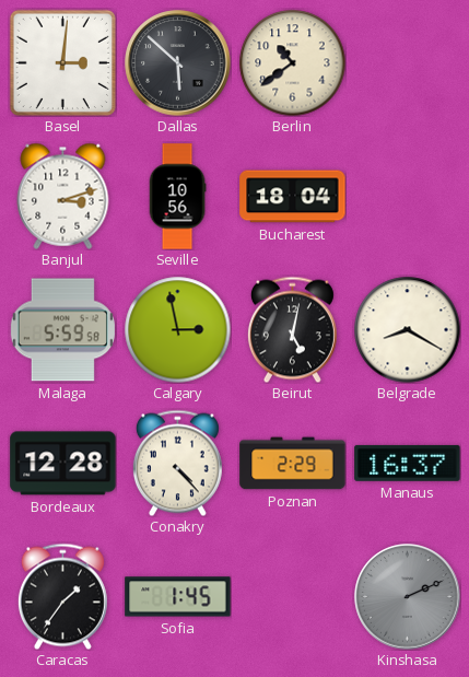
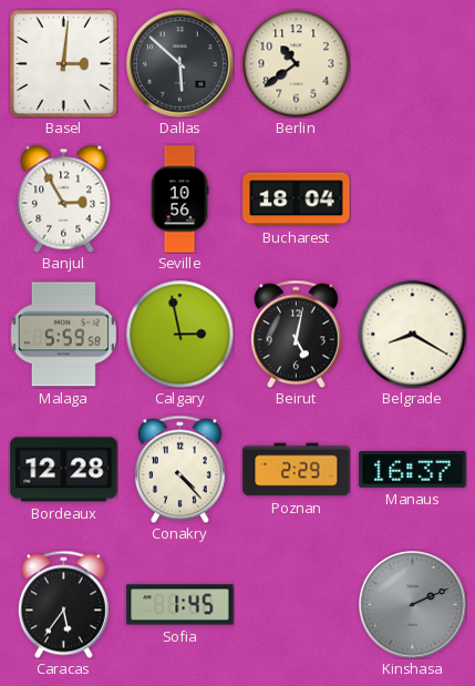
Banjul: 3:12 -> 2:55
Caracas: 1:36 -> 5:36
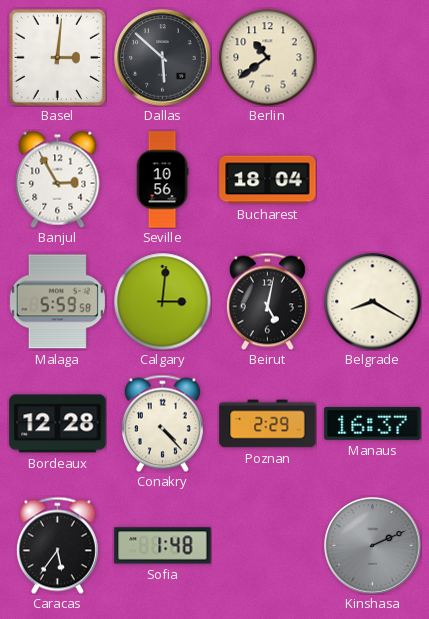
Calgary: 2:58 -> 3:01
Sofia: 1:45 -> 1:48
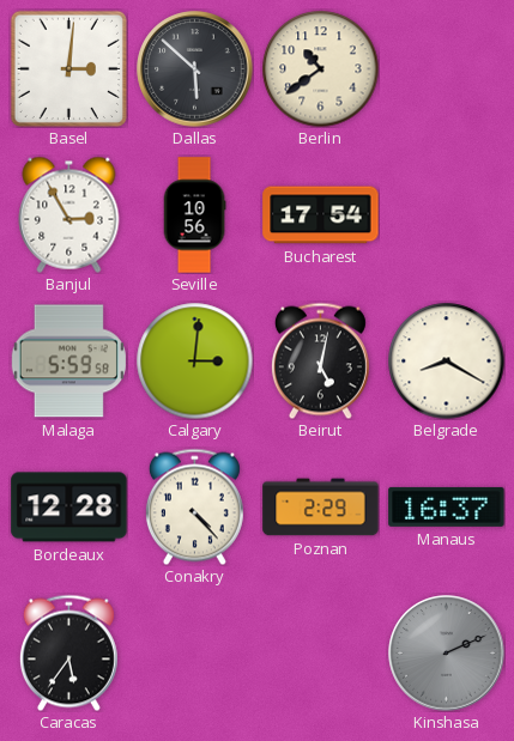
Bucharest: 18:04 -> 17:54
Sofia: 1:48 -> none
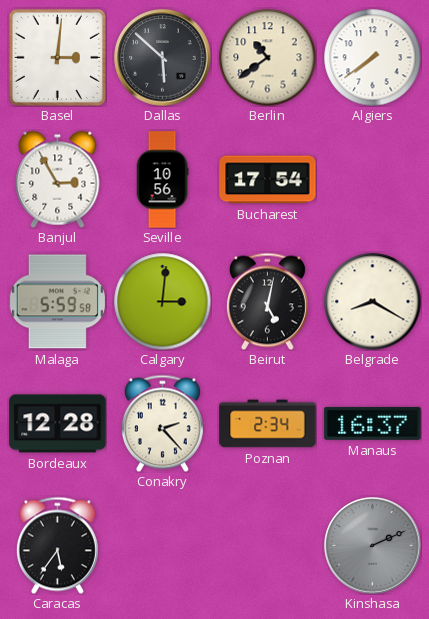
Algiers: none -> 7:39
Conakry: 4:23 -> 2:23
Poznan: 2:29 -> 2:34
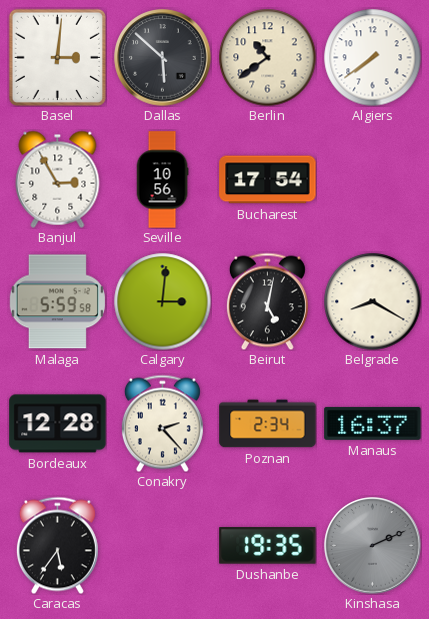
Dushanbe: none -> 19:35
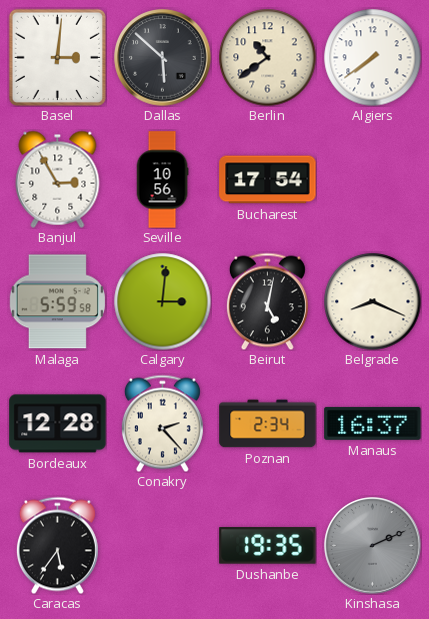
Belgrade: 8:20 -> 8:19
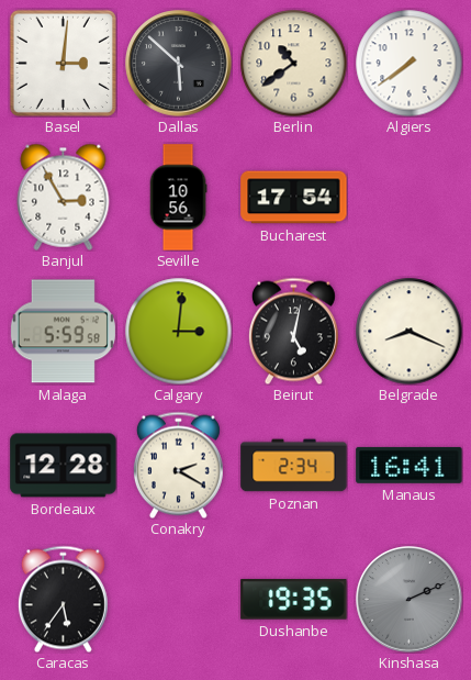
Conakry: 2:23 -> 2:20
Manaus: 16:37 -> 16:41
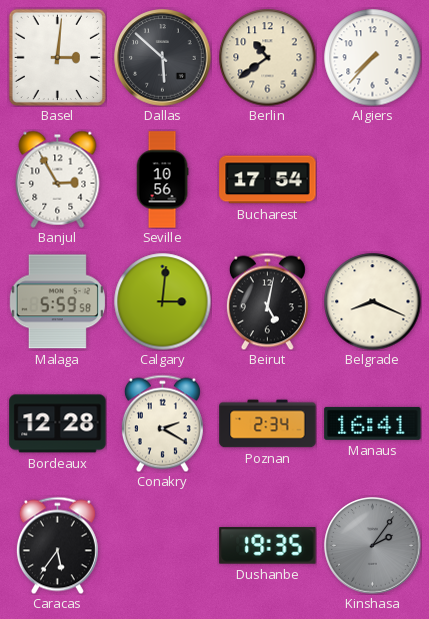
Algiers: 7:39 -> 7:37
Kinshasa: 2:11 -> 2:06
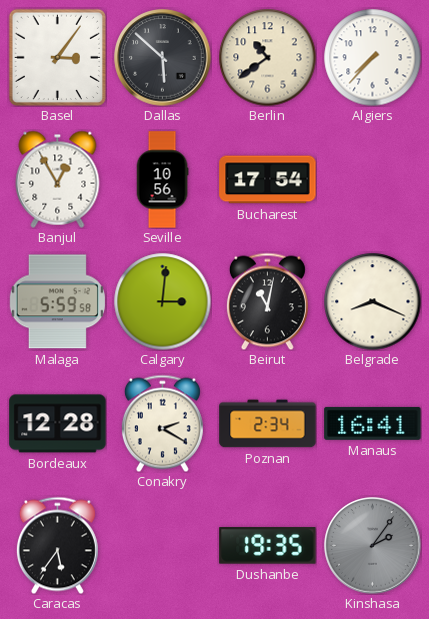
Basel: 3:01 -> 3:06
Banjul: 2:55 -> 12:55
Beirut: 5:02 -> 11:02
